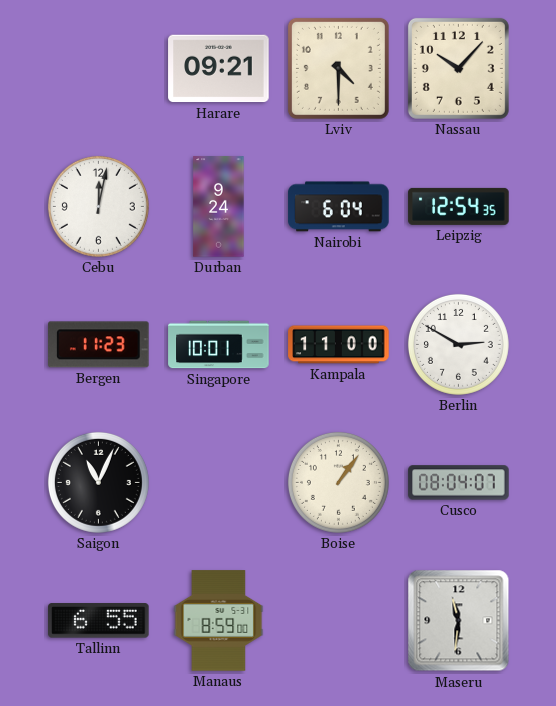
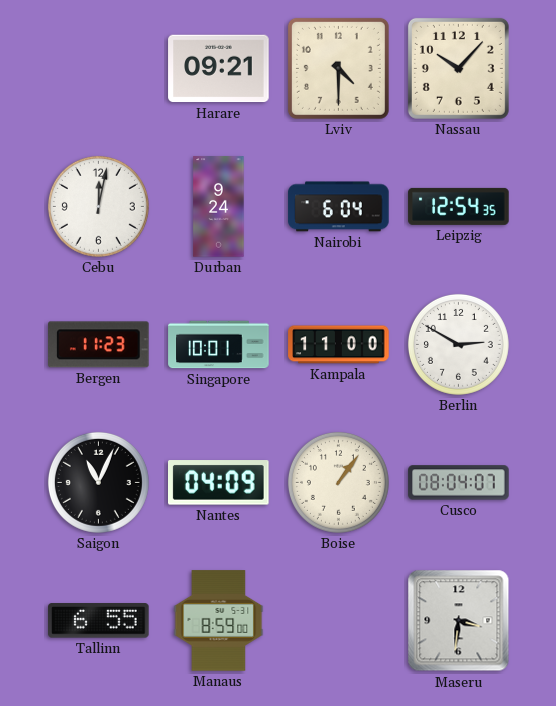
Nantes: none -> 04:09
Maseru: 11:31 -> 3:31
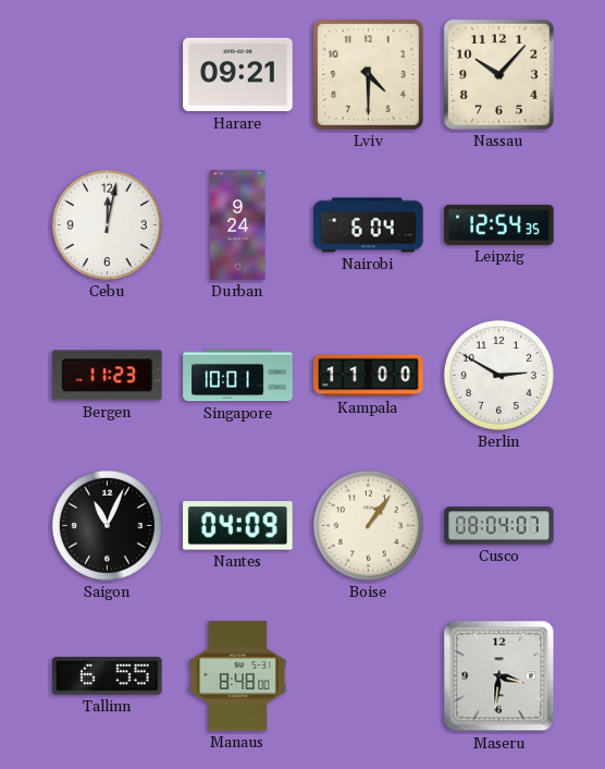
Manaus: 8:59 -> 8:48
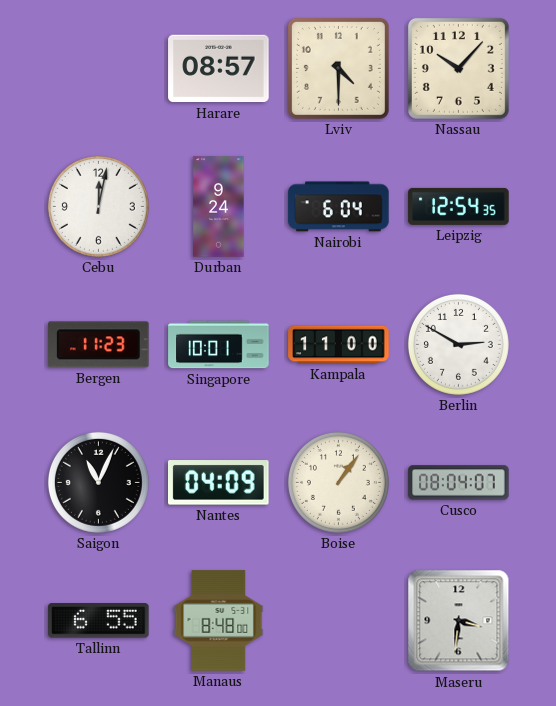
Harare: 09:21 -> 08:57
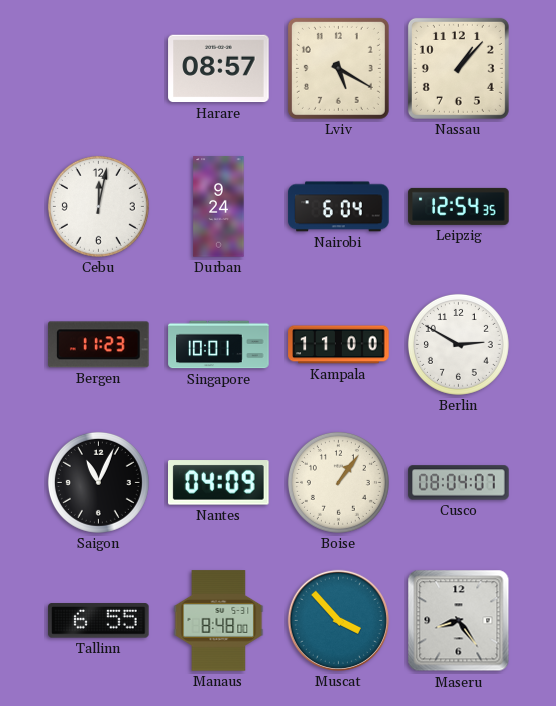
Lviv: 4:30 -> 5:20
Nassau: 10:07 -> 1:07
Muscat: none -> 3:53
Maseru: 3:31 -> 8:24
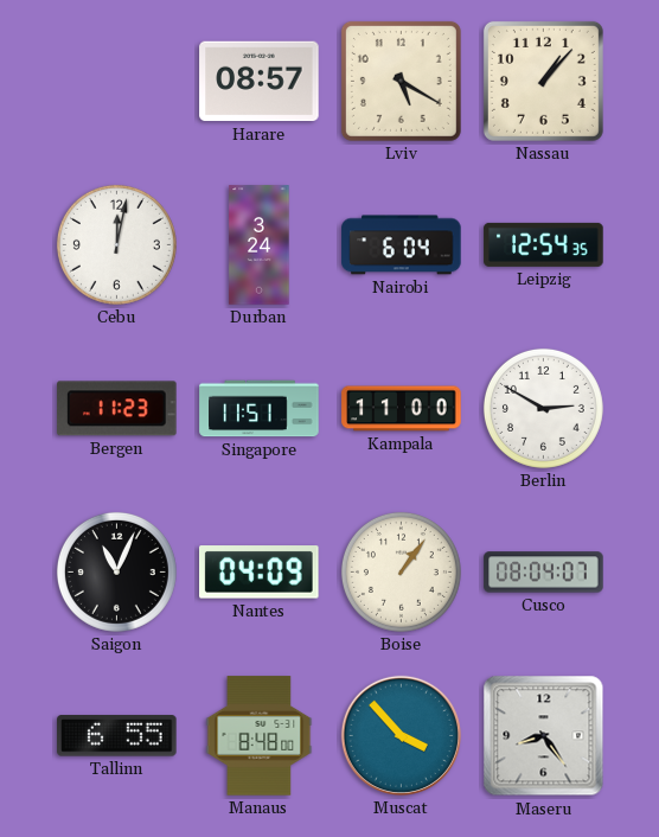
Durban: 9:24 -> 3:24
Singapore: 10:01 -> 11:51
